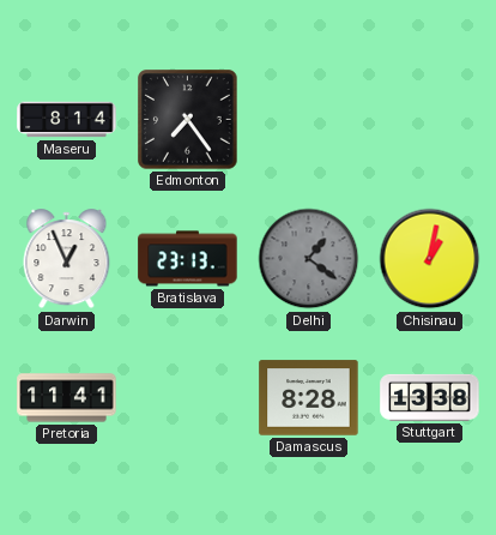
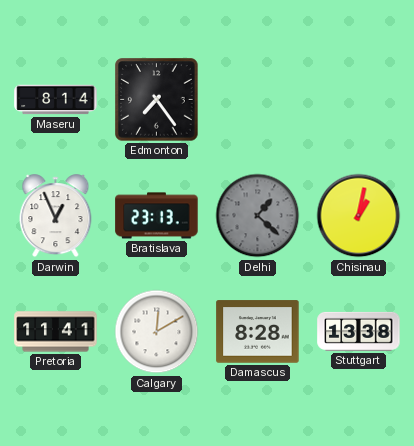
Delhi: 1:21 -> 1:22
Calgary: none -> 12:10
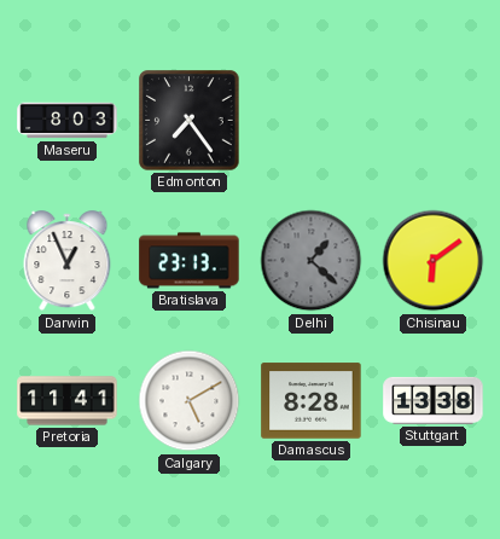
Maseru: 8:14 -> 8:03
Chisinau: 1:02 -> 6:09
Calgary: 12:10 -> 5:10
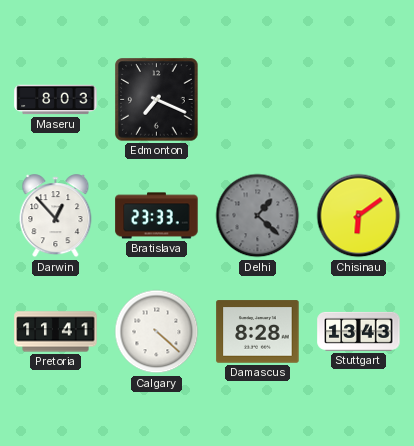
Edmonton: 7:24 -> 7:19
Darwin: 12:56 -> 12:53
Bratislava: 23:13 -> 23:33
Calgary: 5:10 -> 4:22
Stuttgart: 13:38 -> 13:43
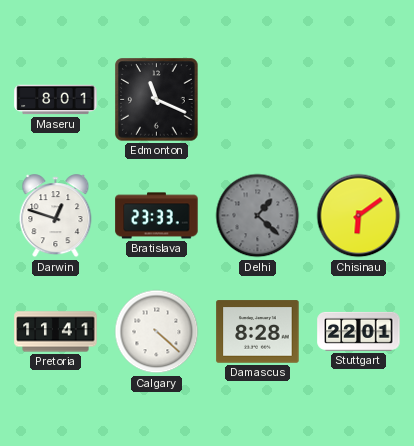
Maseru: 8:03 -> 8:01
Edmonton: 7:19 -> 11:19
Darwin: 12:53 -> 12:48
Stuttgart: 13:43 -> 22:01
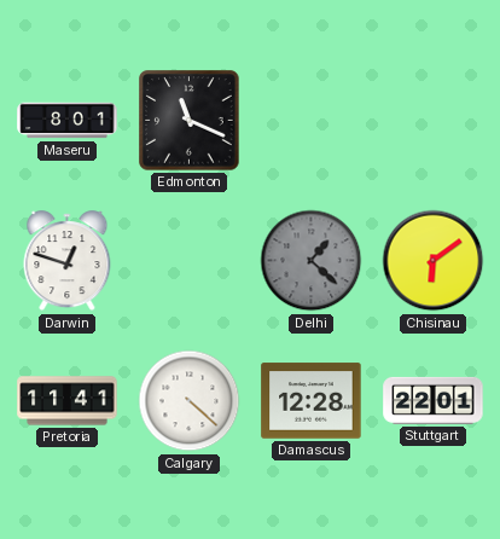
Bratislava: 23:33 -> none
Damascus: 8:28 -> 12:28
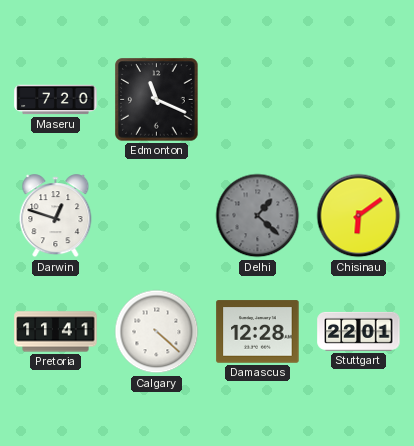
Maseru: 8:01 -> 7:20
